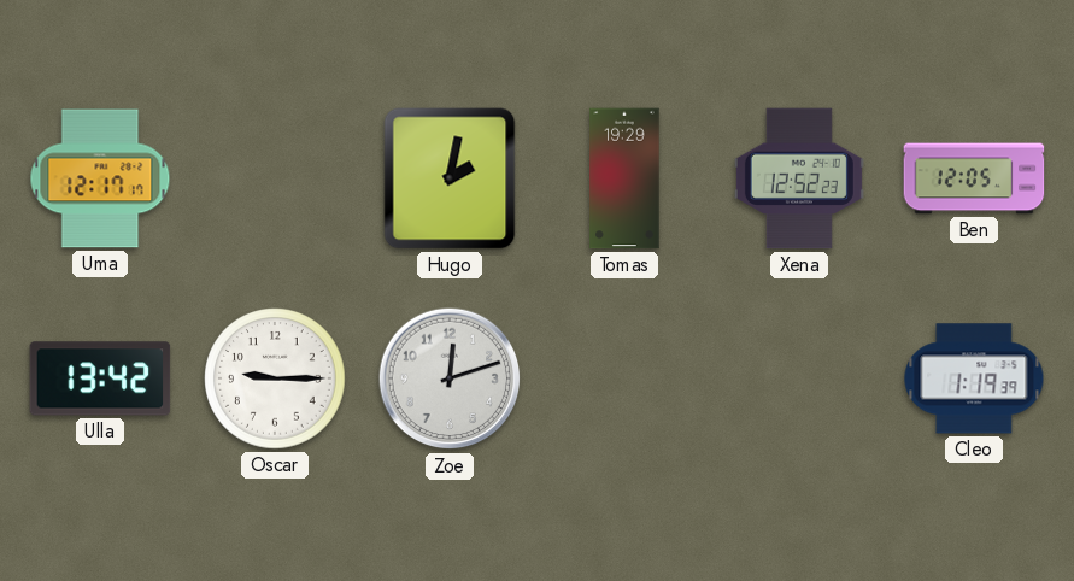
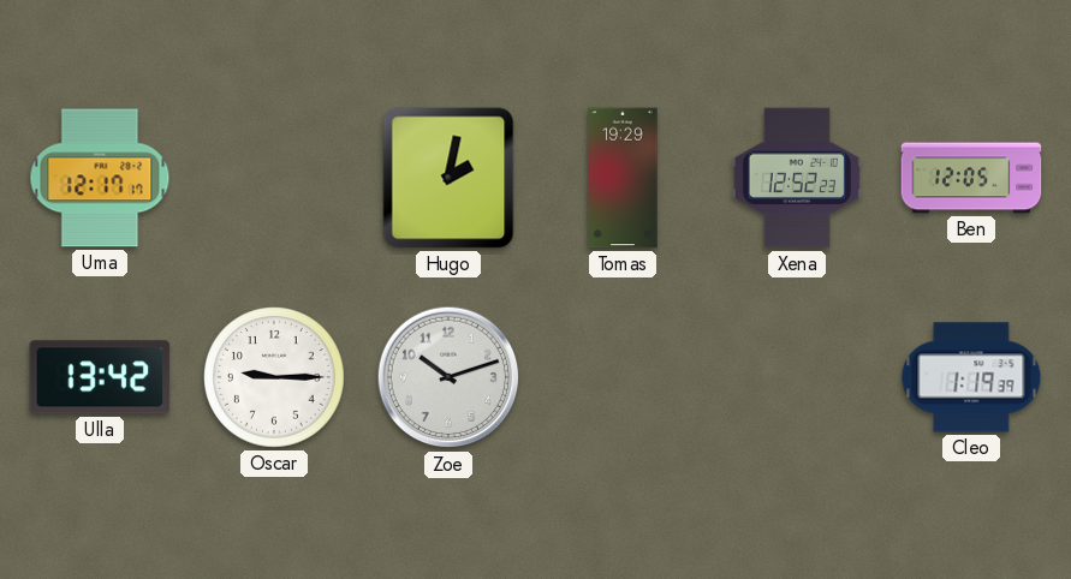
Zoe: 12:12 -> 10:12
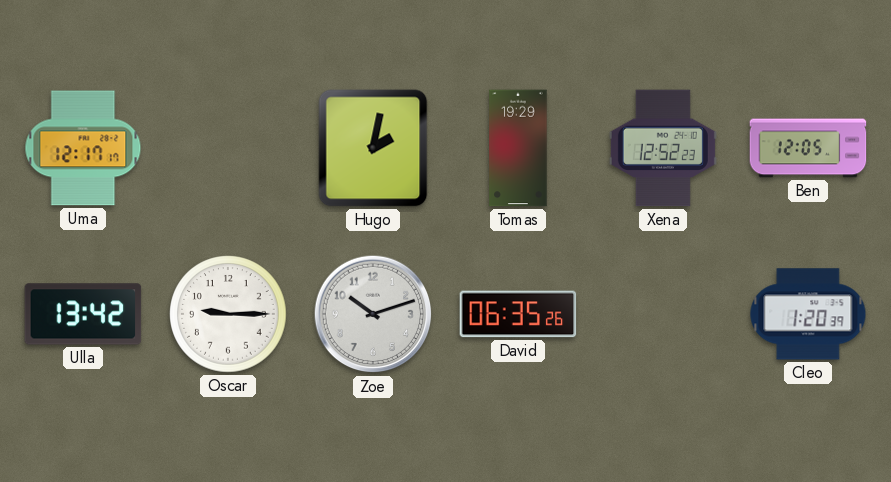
David: none -> 06:35
Cleo: 1:19 -> 1:20
